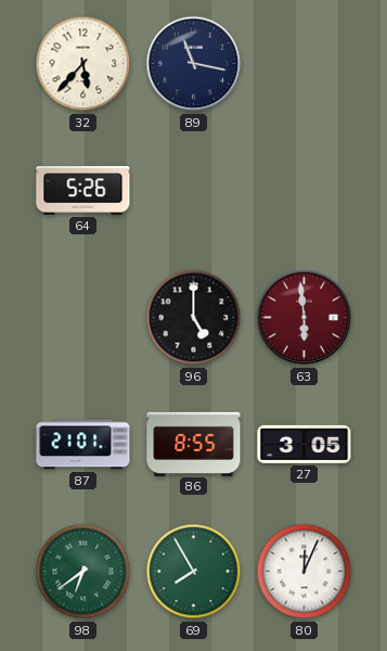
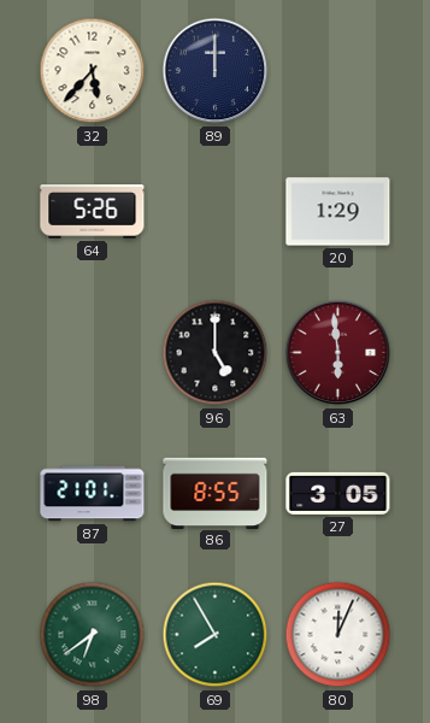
89: 11:17 -> 12:00
20: none -> 1:29
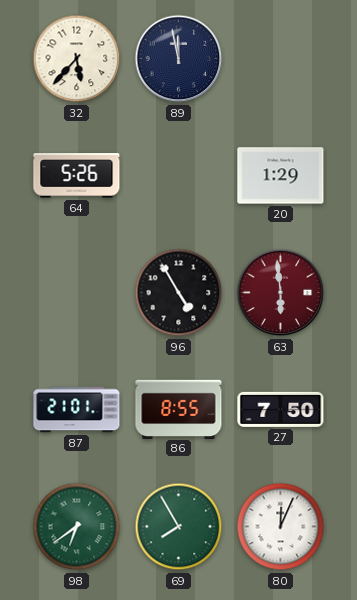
89: 12:00 -> 11:58
96: 5:00 -> 4:55
27: 3:05 -> 7:50
